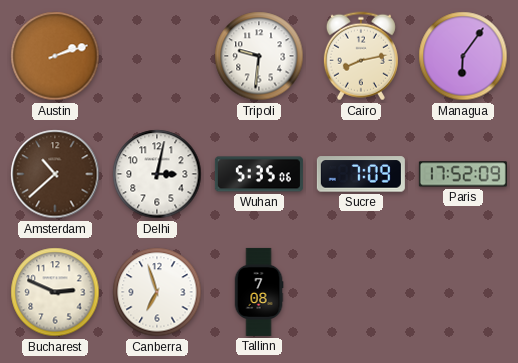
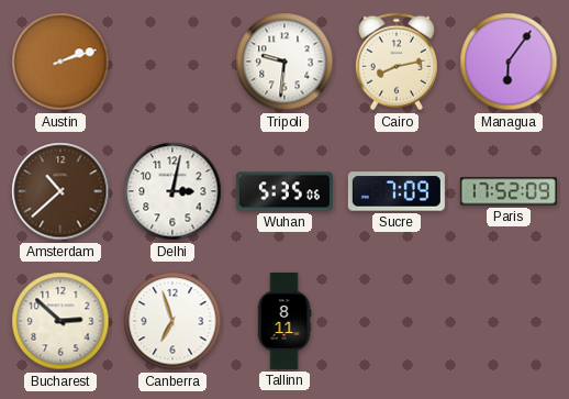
Bucharest: 2:49 -> 2:52
Tallinn: 7:08 -> 8:11
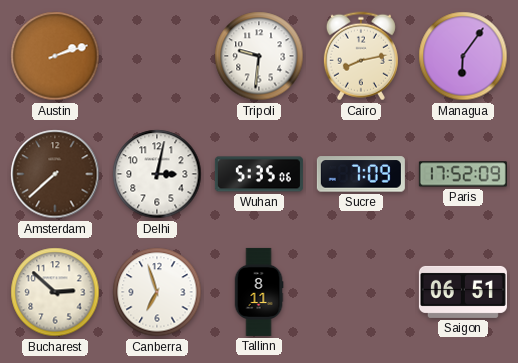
Amsterdam: 10:38 -> 7:38
Saigon: none -> 06:51
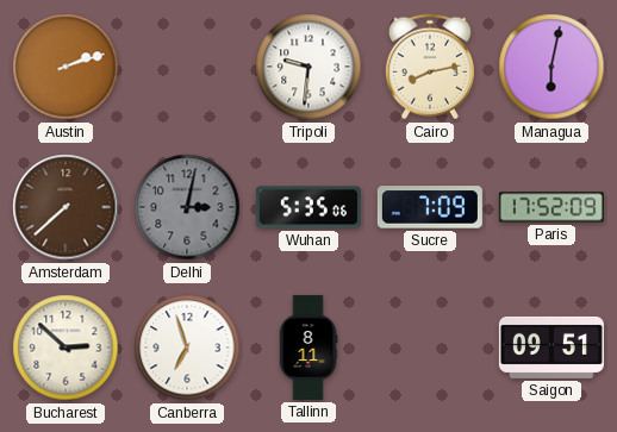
Managua: 6:06 -> 6:02
Delhi dial: white -> grey
Saigon: 06:51 -> 09:51
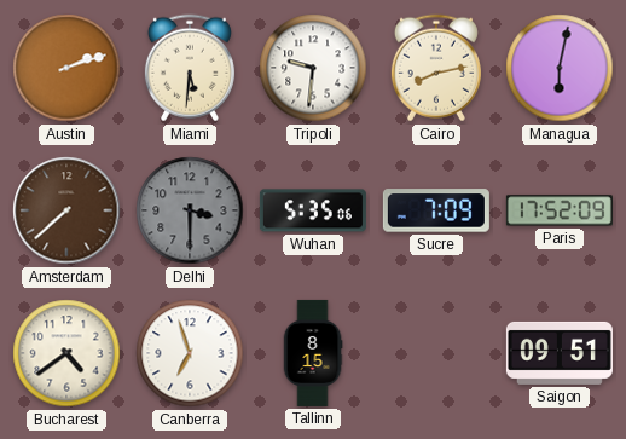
Miami: none -> 5:31
Delhi: 3:02 -> 3:30
Bucharest: 2:52 -> 4:39
Tallinn: 8:11 -> 8:15
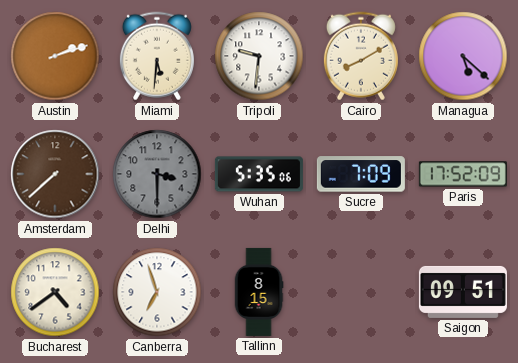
Cairo: 8:13 -> 8:10
Managua: 6:02 -> 5:22
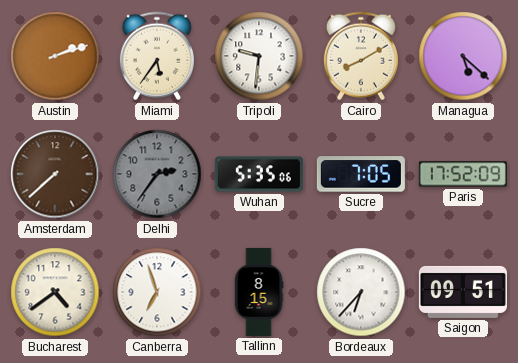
Miami: 5:31 -> 5:36
Delhi: 3:30 -> 2:36
Sucre: 7:09 -> 7:05
Bordeaux: none -> 6:37
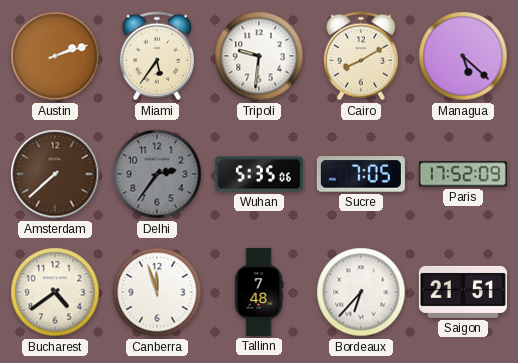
Canberra: 6:57 -> 11:57
Tallinn: 8:15 -> 7:48
Saigon: 09:51 -> 21:51
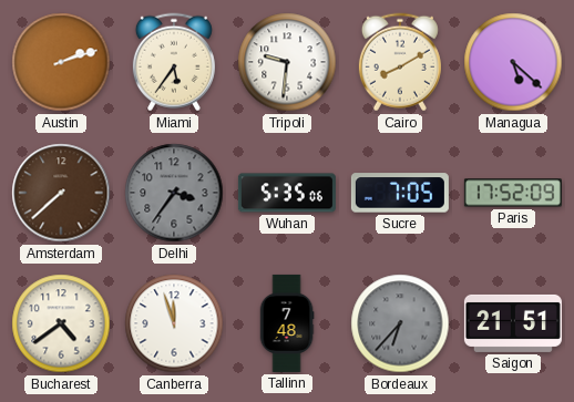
Delhi: 2:36 -> 3:36
Bordeaux dial: white -> grey
